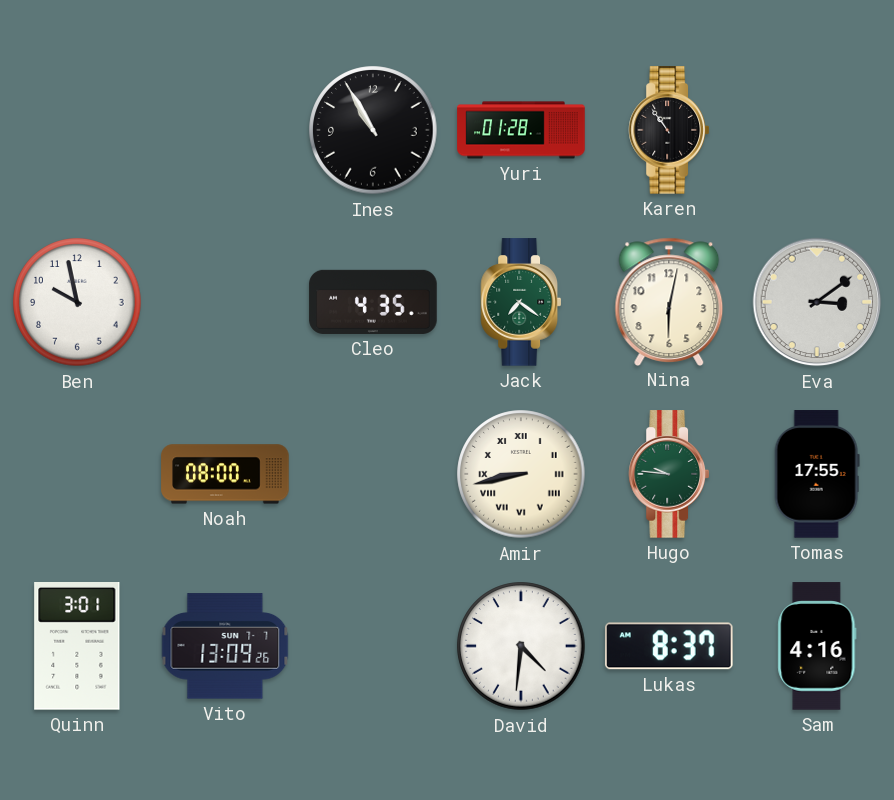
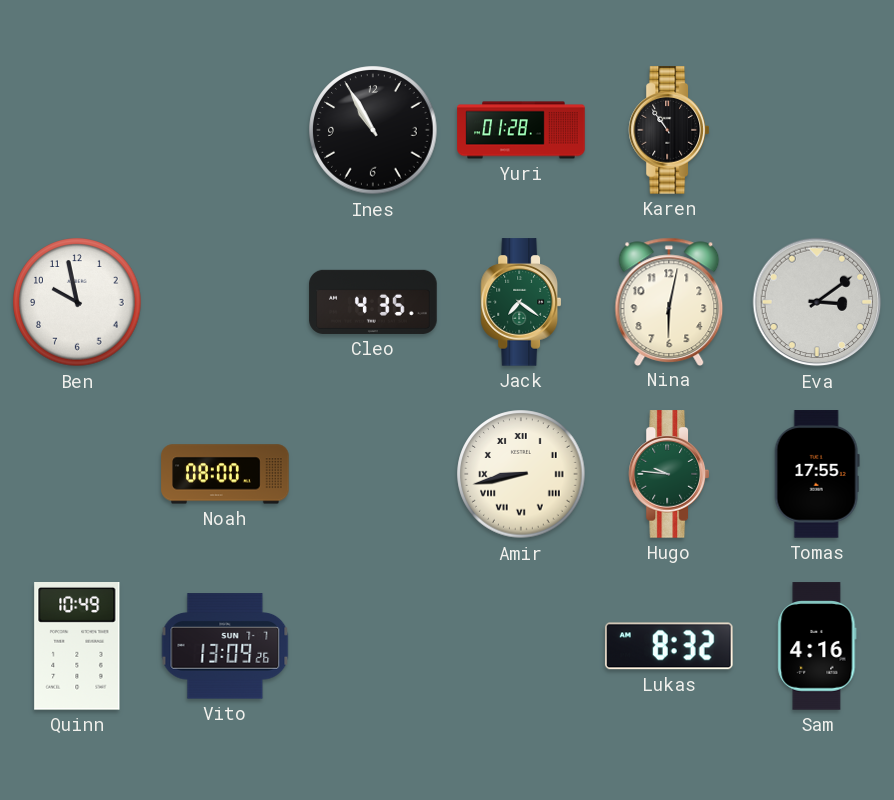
Quinn: 3:01 -> 10:49
David: 4:31 -> none
Lukas: 8:37 -> 8:32
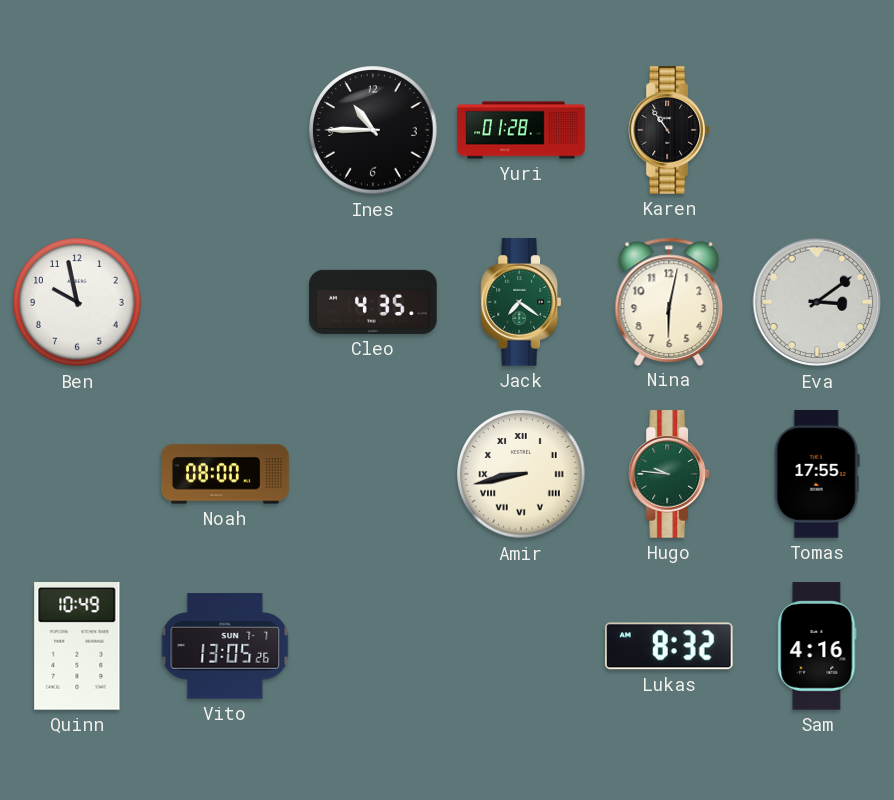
Ines: 10:55 -> 10:45
Vito: 13:09 -> 13:05
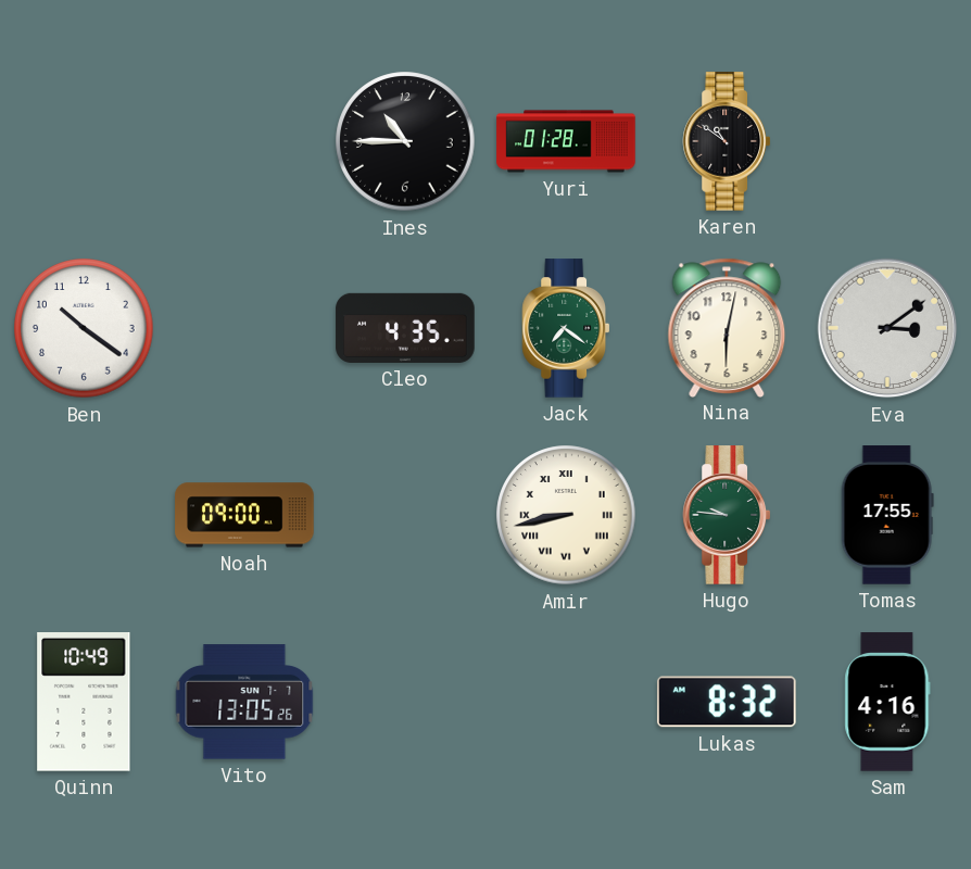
Karen: 10:54 -> 10:51
Ben: 9:58 -> 10:21
Noah: 08:00 -> 09:00
